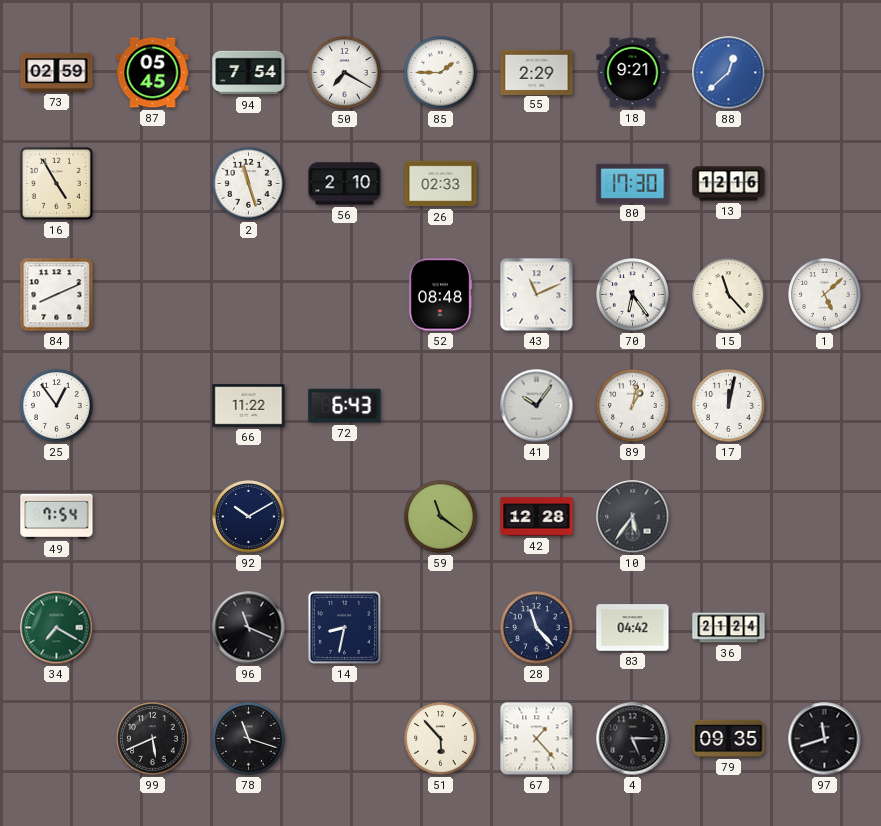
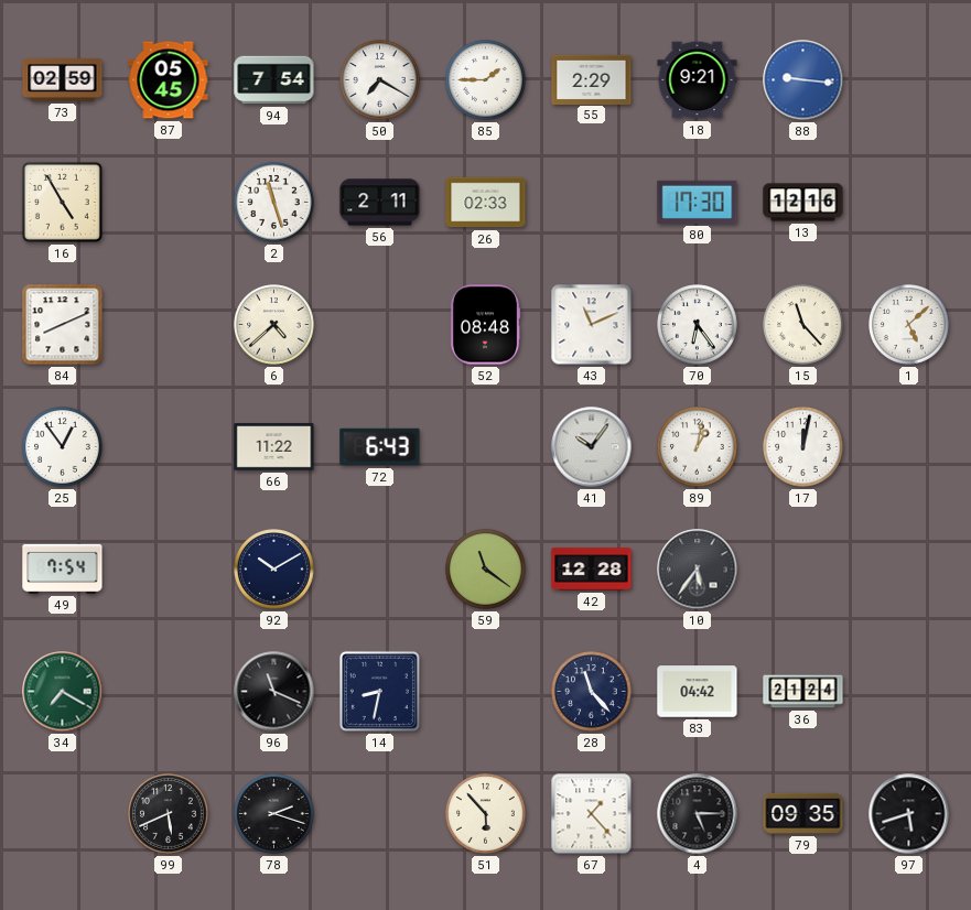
88: 12:38 -> 9:16
56: 2:10 -> 2:11
6: none -> 4:38
78: 11:18 -> 2:18
97: 11:42 -> 5:42
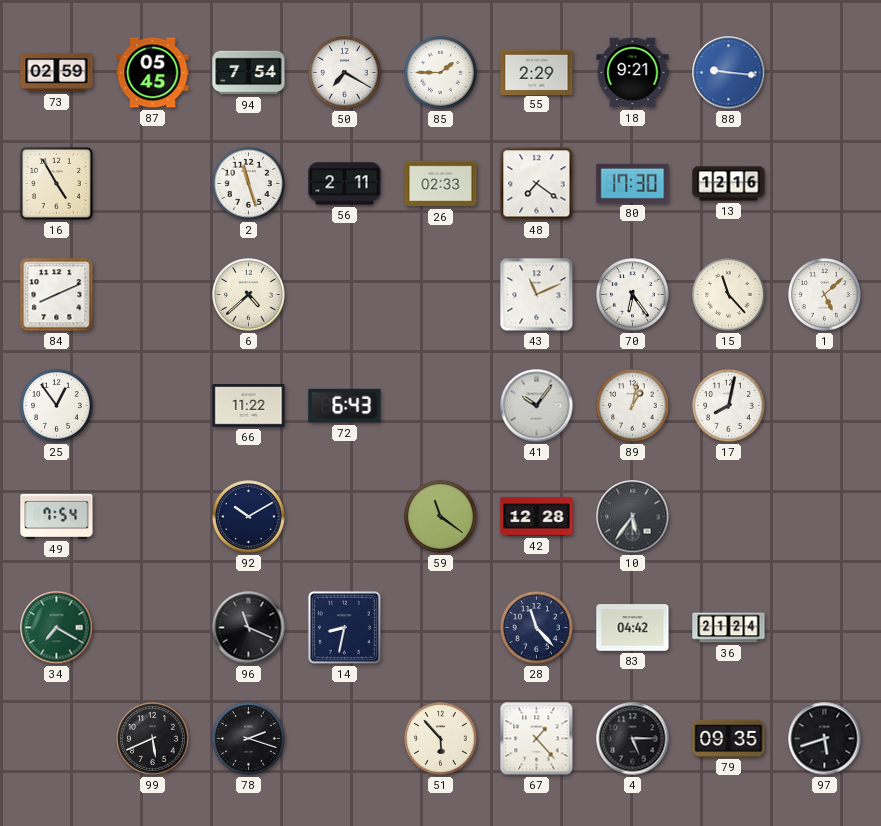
48: none -> 7:21
52: 08:48 -> none
17: 12:02 -> 8:02
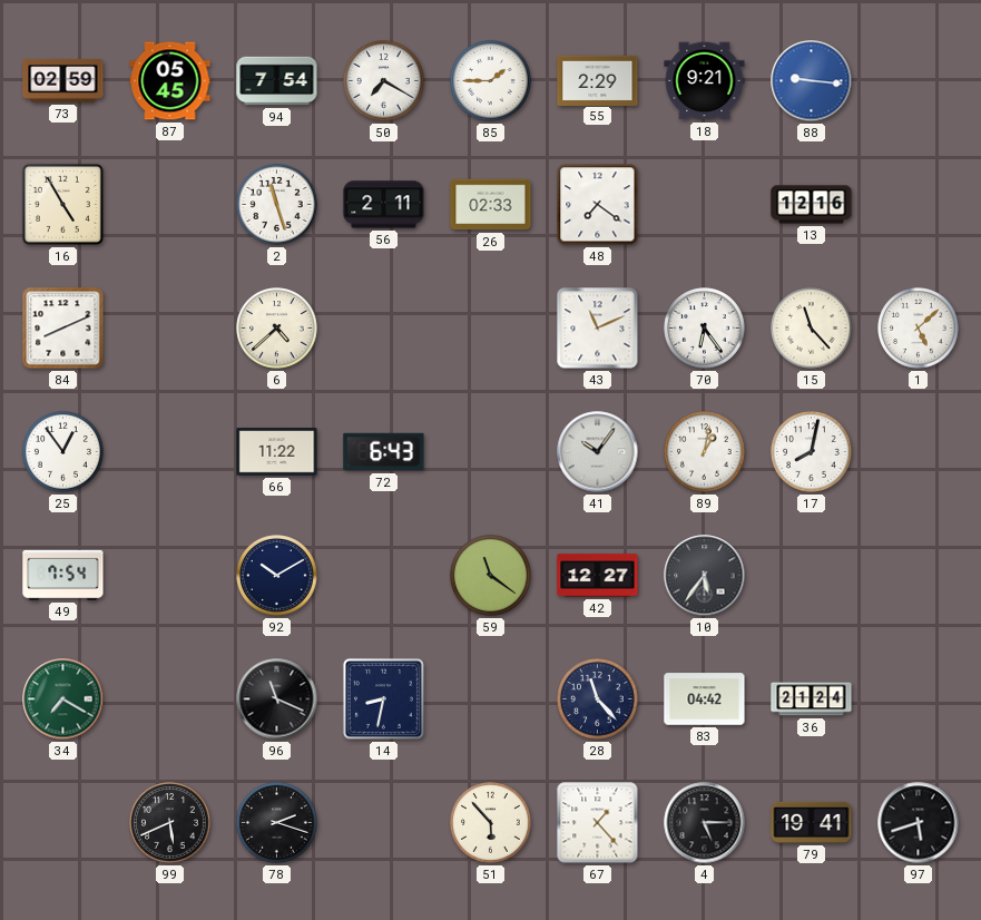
80: 17:30 -> none
42: 12:28 -> 12:27
79: 09:35 -> 19:41
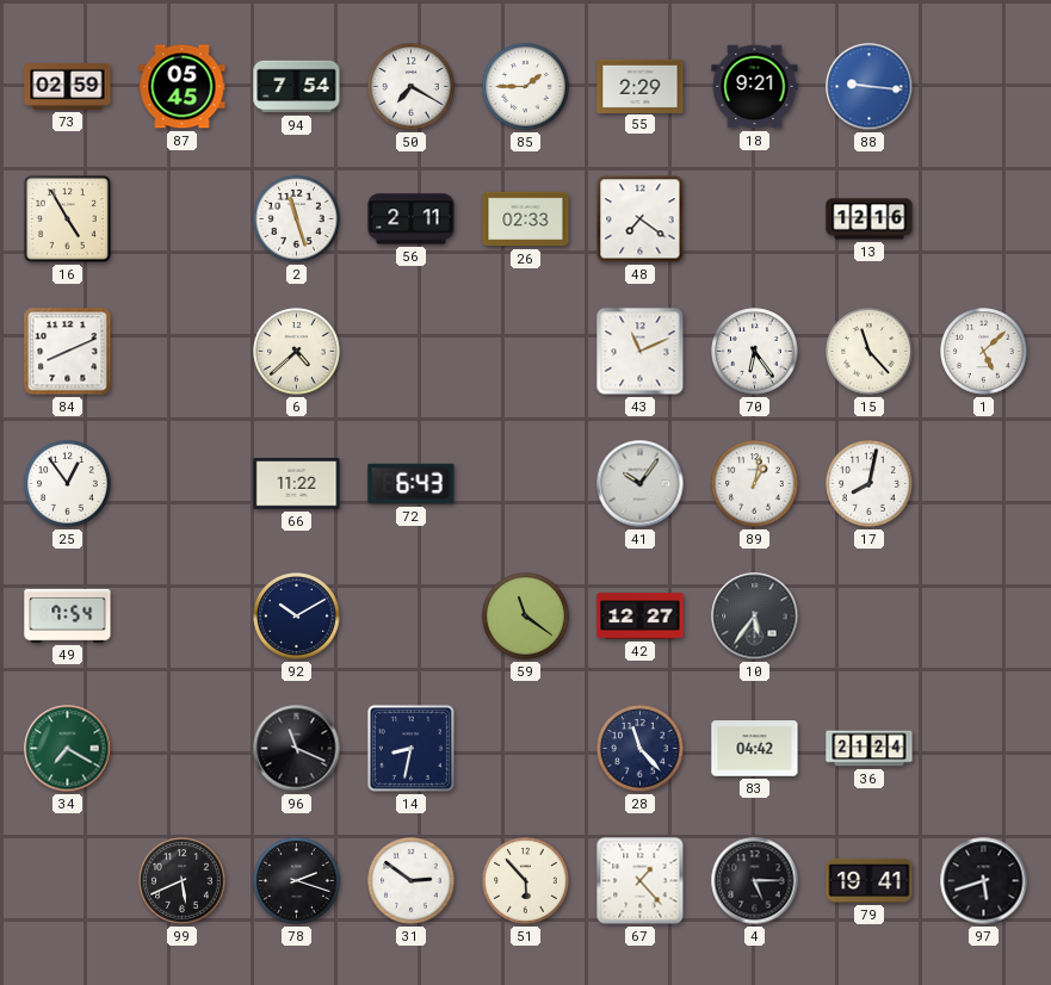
31: none -> 2:51
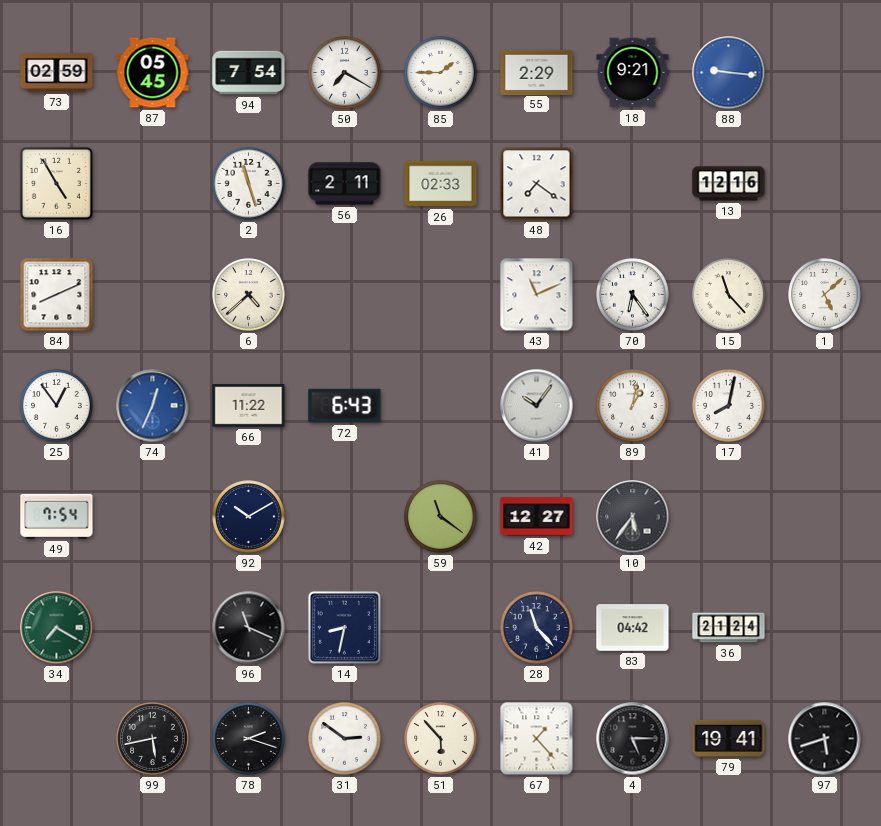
74: none -> 12:34
99: 5:41 -> 5:43
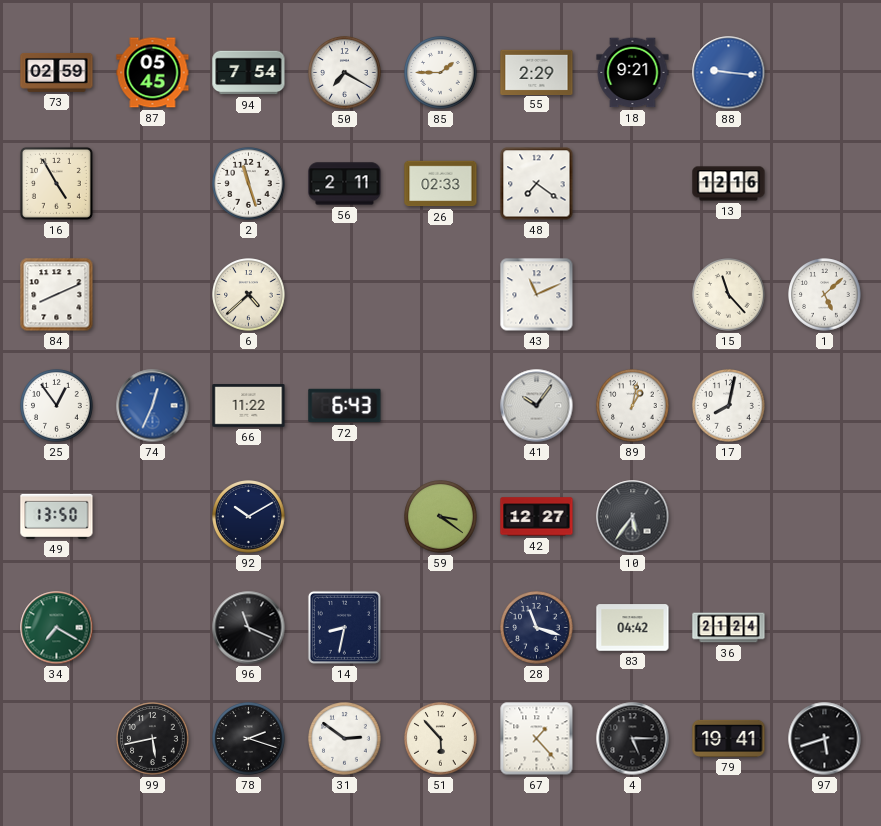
70: 6:24 -> none
49: 7:54 -> 13:50
59: 11:21 -> 3:21
28: 11:23 -> 11:18
